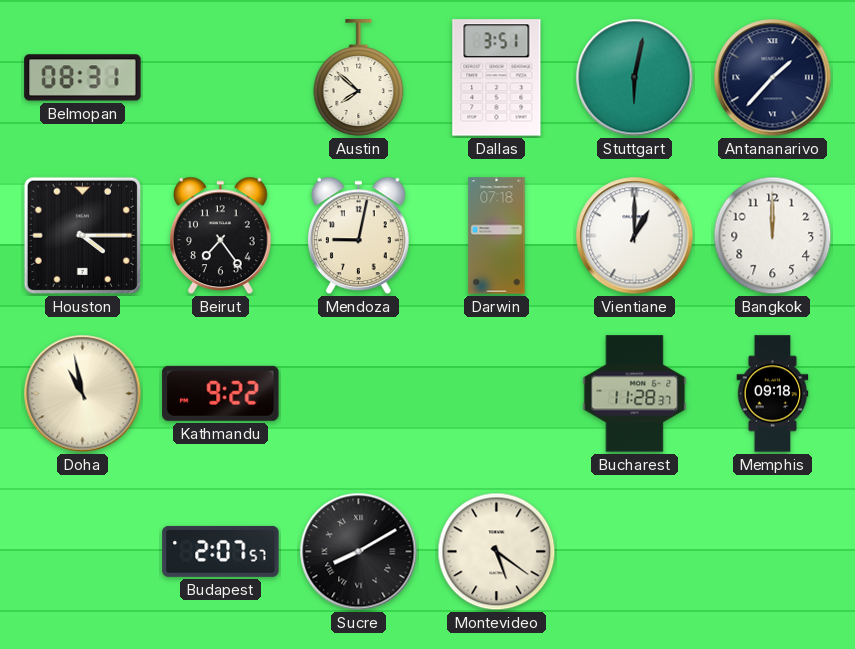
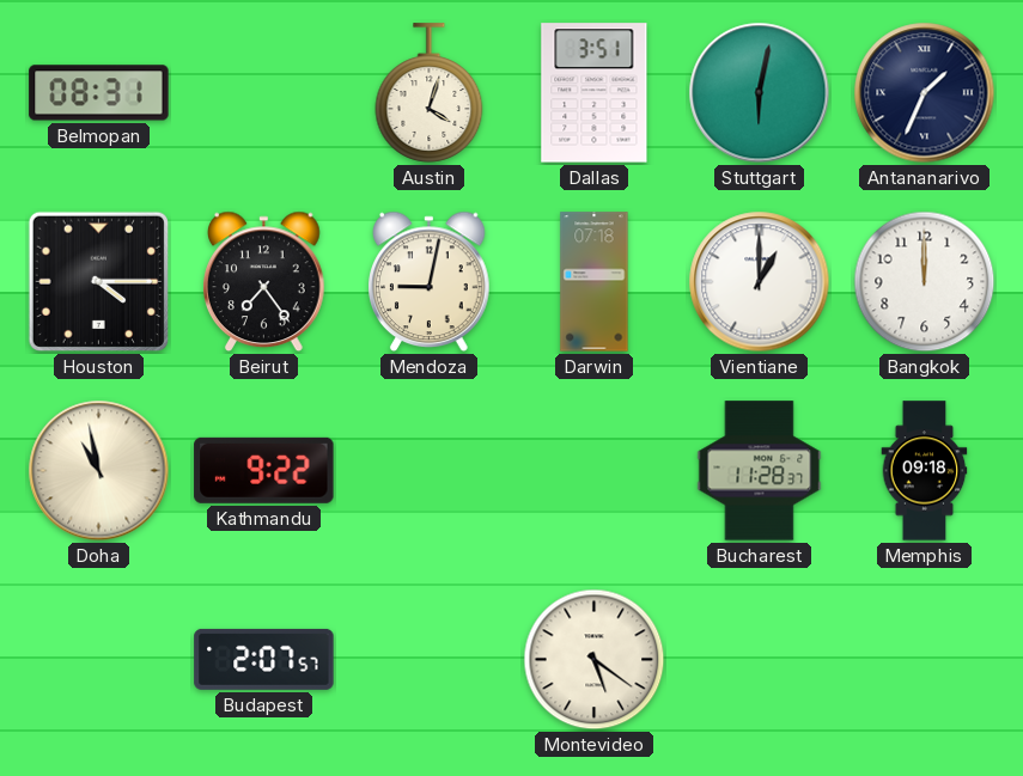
Austin: 7:52 -> 4:03
Antananarivo: 1:37 -> 1:34
Sucre: 8:10 -> none
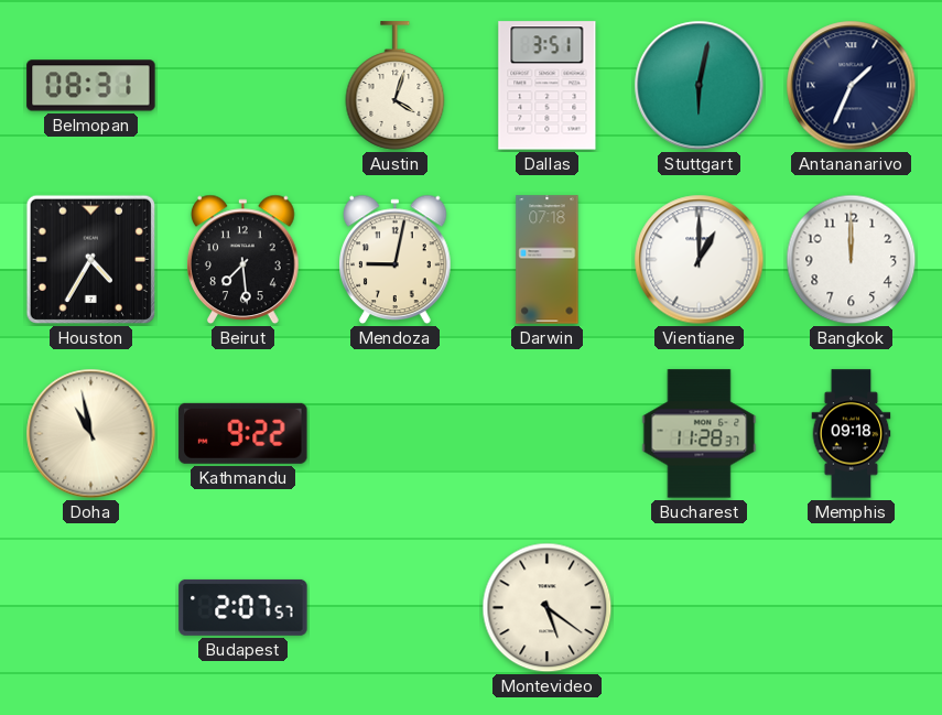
Houston: 4:15 -> 4:35
Beirut: 7:24 -> 7:29
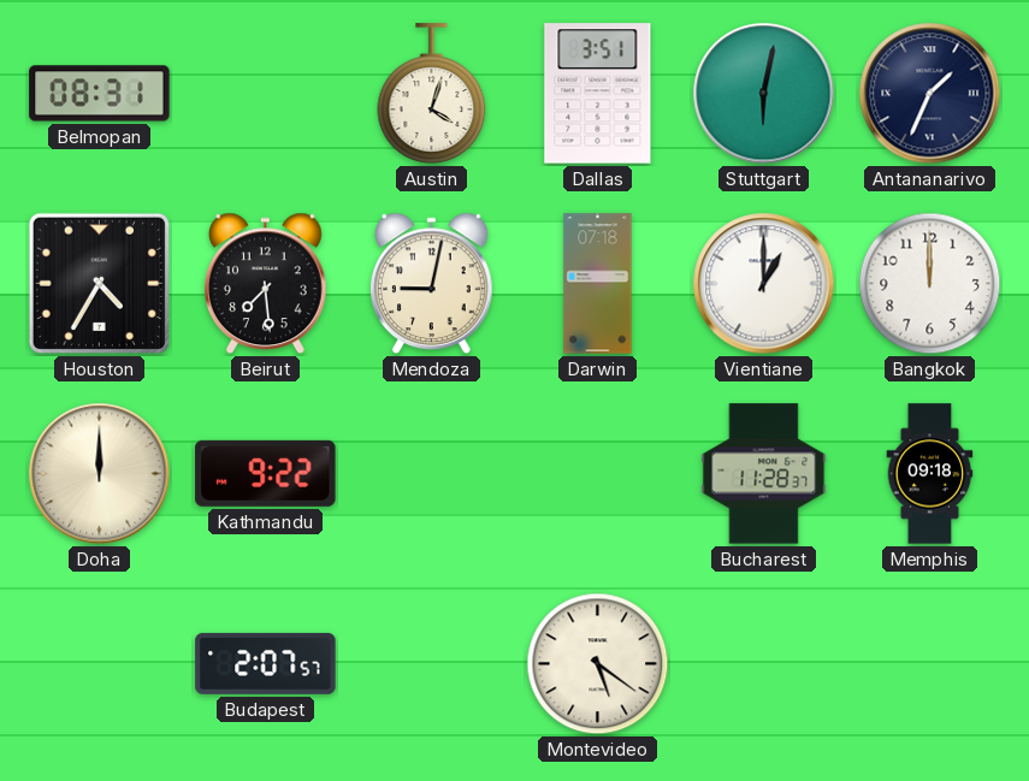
Doha: 10:58 -> 12:00
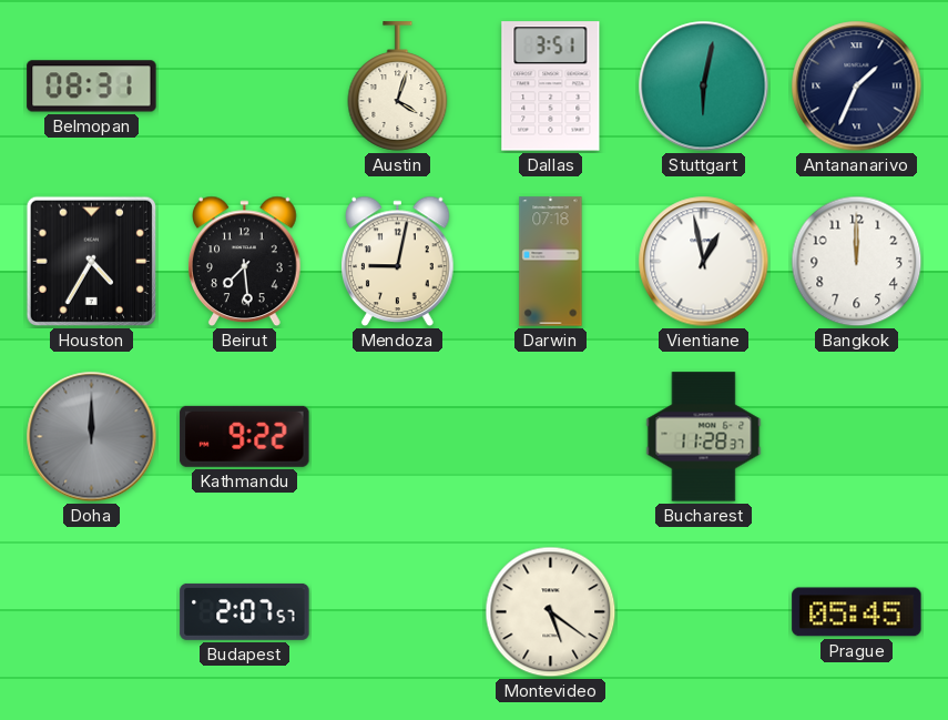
Vientiane: 1:00 -> 12:58
Doha dial: cream -> grey
Memphis: 09:18 -> none
Prague: none -> 05:45
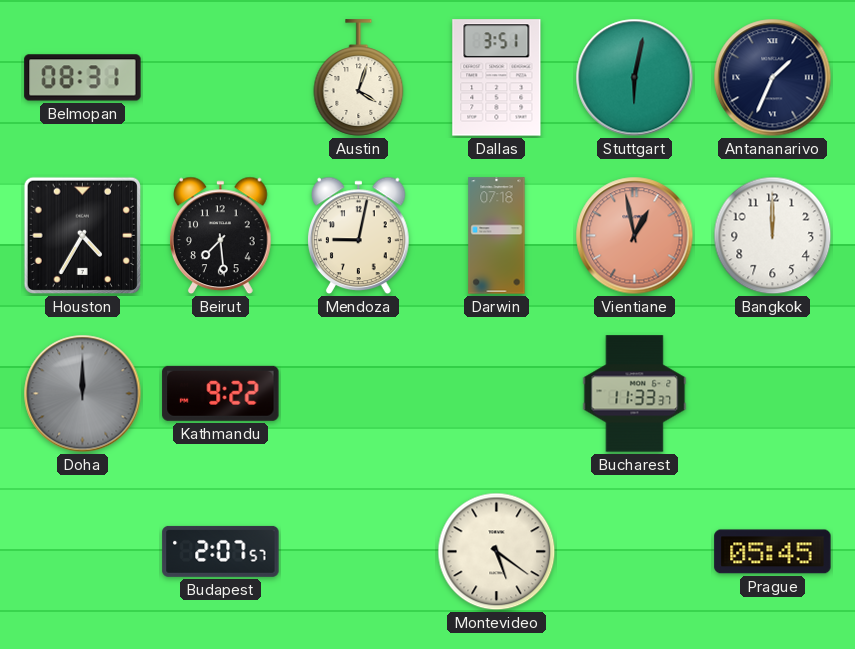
Vientiane dial: white -> salmon
Bucharest: 11:28 -> 11:33
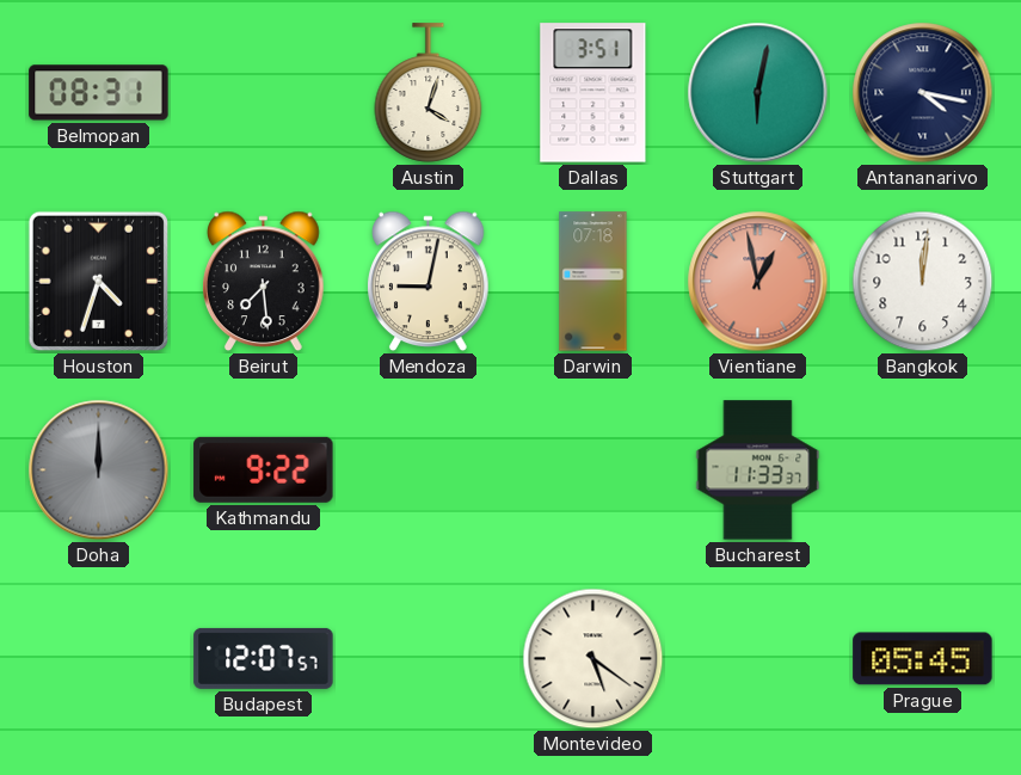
Antananarivo: 1:34 -> 4:17
Houston: 4:35 -> 4:33
Bangkok: 12:00 -> 12:01
Budapest: 2:07 -> 12:07
